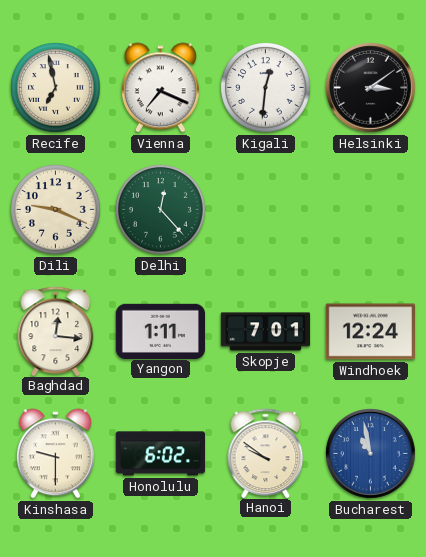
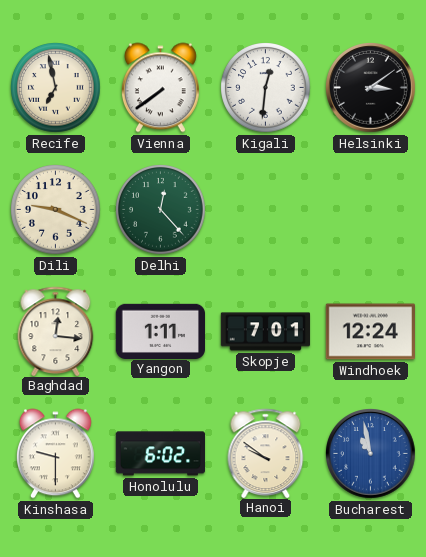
Vienna: 7:19 -> 7:39
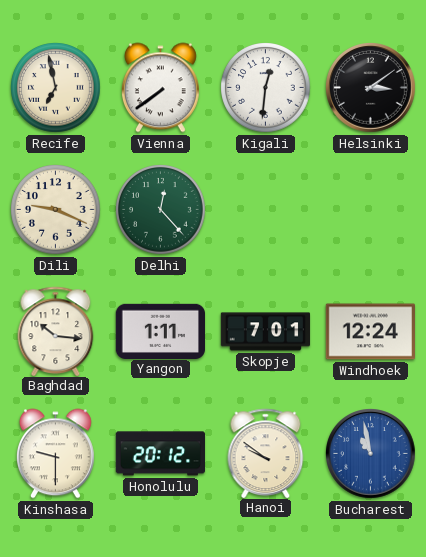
Baghdad: 12:16 -> 10:16
Honolulu: 6:02 -> 20:12
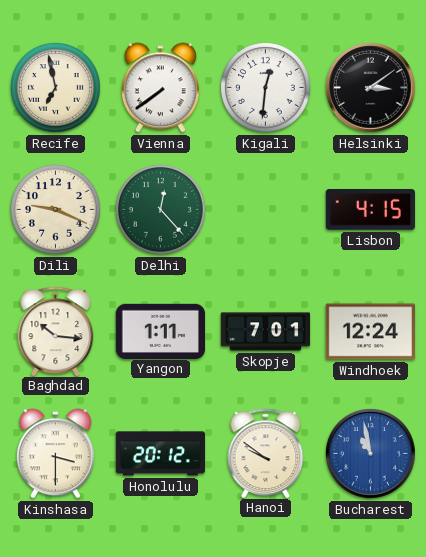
Lisbon: none -> 4:15
Kinshasa: 9:30 -> 3:30
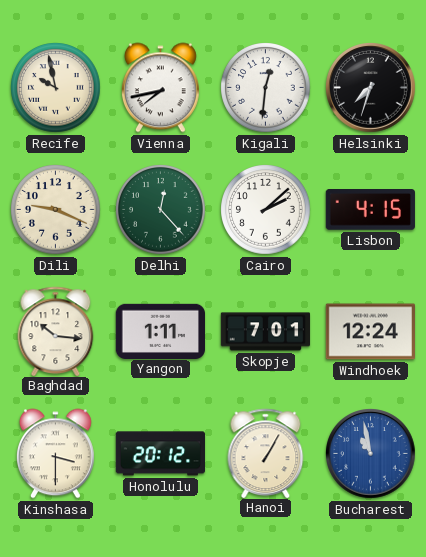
Recife: 6:58 -> 9:58
Vienna: 7:39 -> 7:43
Helsinki: 3:09 -> 7:33
Cairo: none -> 2:08
Hanoi: 9:51 -> 1:05
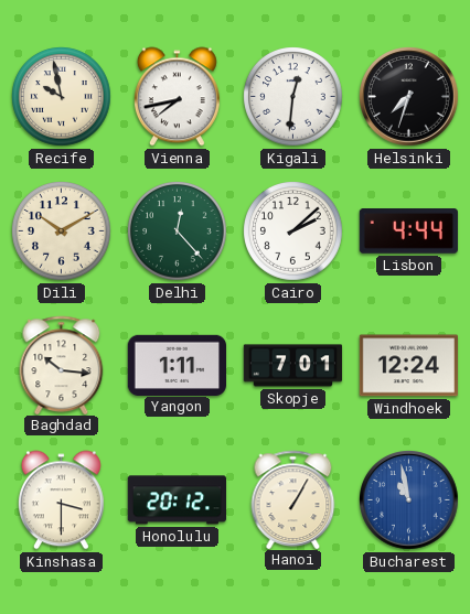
Dili: 9:19 -> 10:10
Lisbon: 4:15 -> 4:44
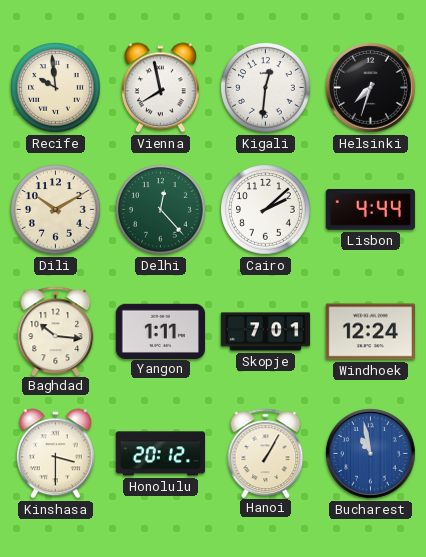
Recife: 9:58 -> 9:59
Vienna: 7:43 -> 7:58
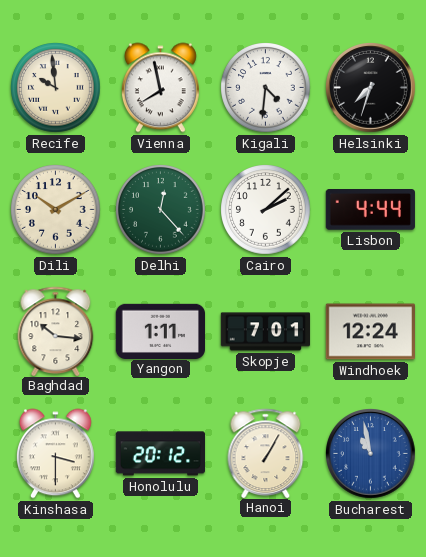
Kigali: 12:31 -> 4:31
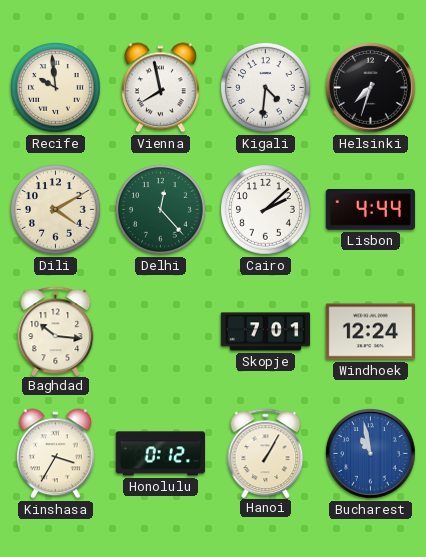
Dili: 10:10 -> 4:10
Yangon: 1:11 -> none
Kinshasa: 3:30 -> 3:35
Honolulu: 20:12 -> 0:12
